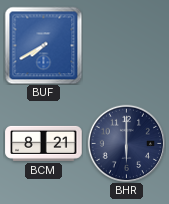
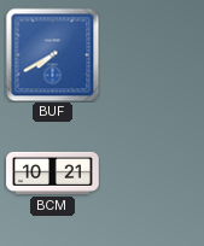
BCM: 8:21 -> 10:21
BHR: 6:00 -> none
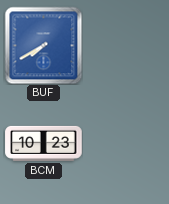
BCM: 10:21 -> 10:23
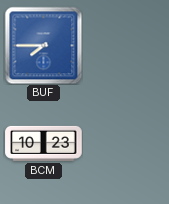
BUF: 7:40 -> 7:45
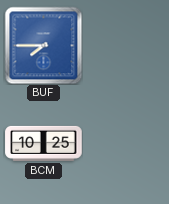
BCM: 10:23 -> 10:25
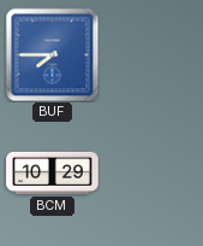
BCM: 10:25 -> 10:29
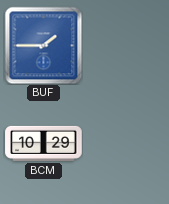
BUF: 7:45 -> 1:45
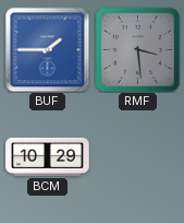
RMF: none -> 3:29
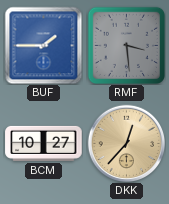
BCM: 10:29 -> 10:27
DKK: none -> 12:37
